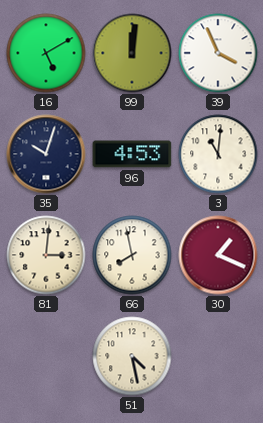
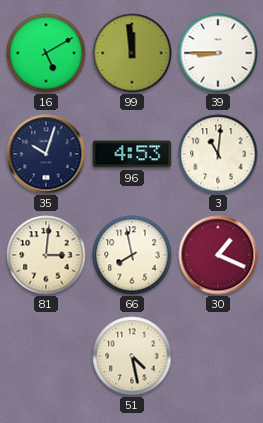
99: 12:01 -> 11:59
39: 3:56 -> 8:45
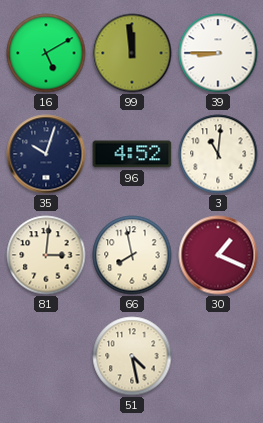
96: 4:53 -> 4:52
